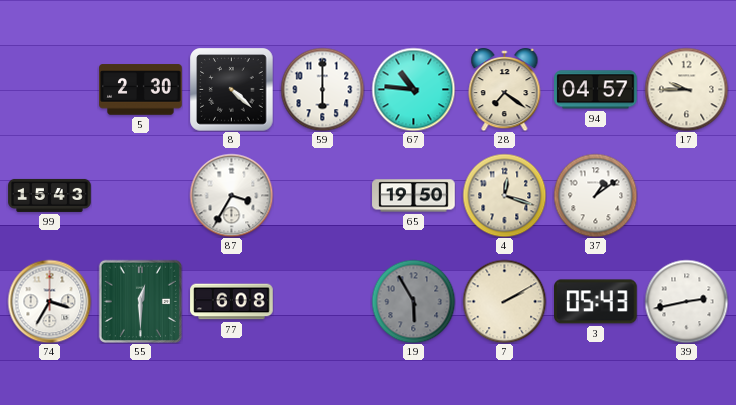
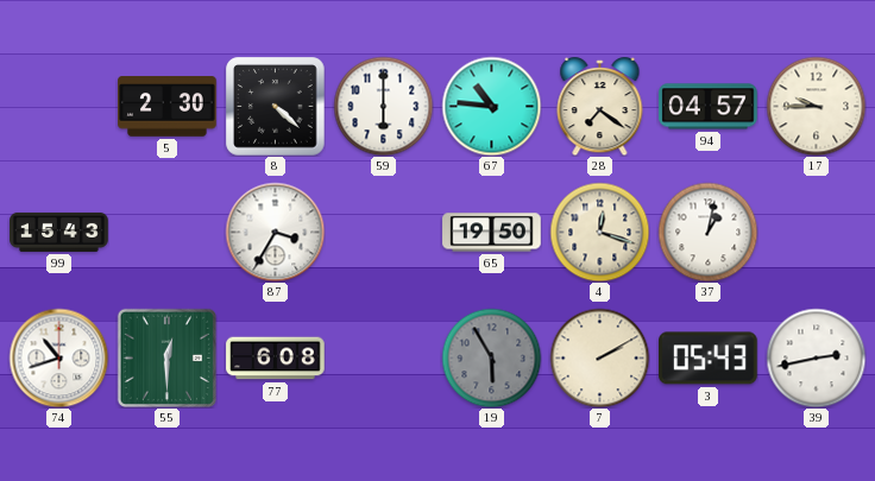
37: 1:09 -> 1:02
74: 3:35 -> 10:42
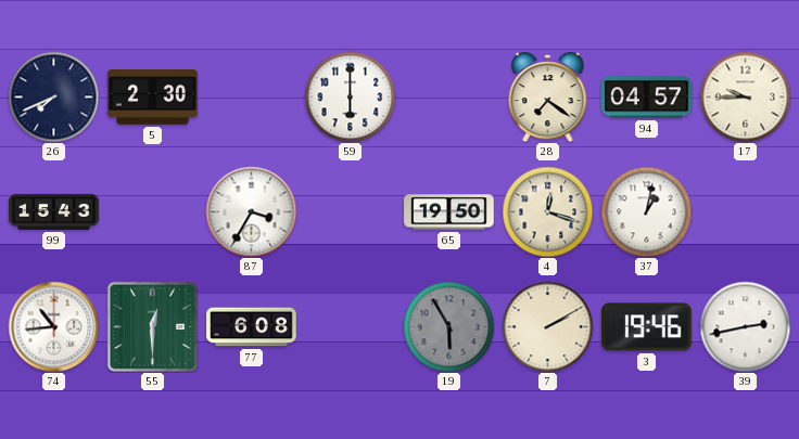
26: none -> 7:41
8: 4:22 -> none
67: 10:46 -> none
74: 10:42 -> 10:44
3: 05:43 -> 19:46
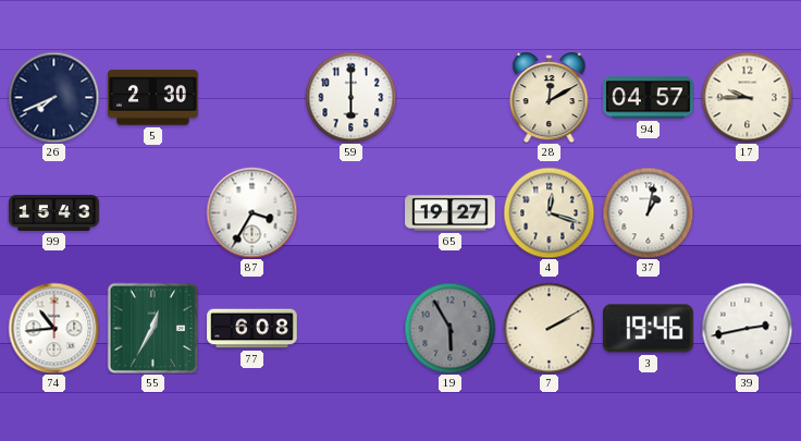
28: 7:21 -> 12:10
65: 19:50 -> 19:27
55: 12:30 -> 12:35
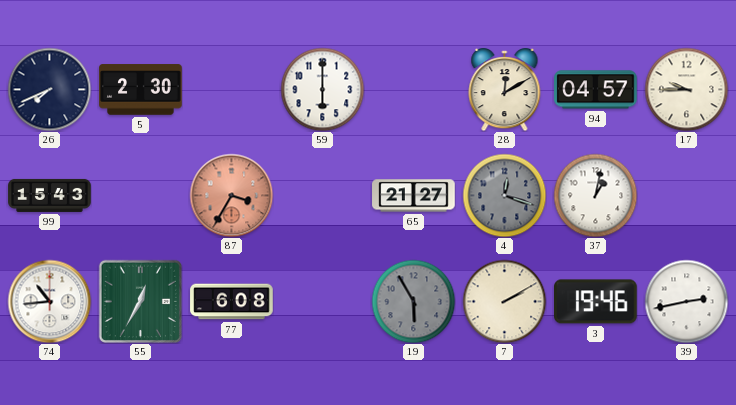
87 dial: white -> salmon
65: 19:27 -> 21:27
4 dial: cream -> grey
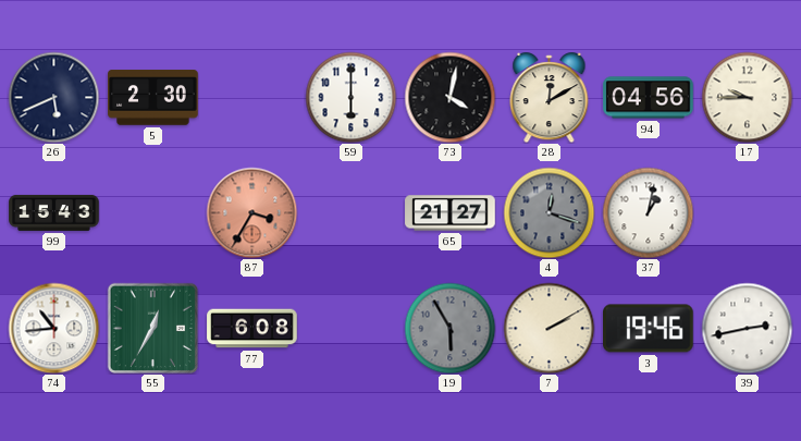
26: 7:41 -> 5:41
73: none -> 4:02
94: 04:57 -> 04:56
